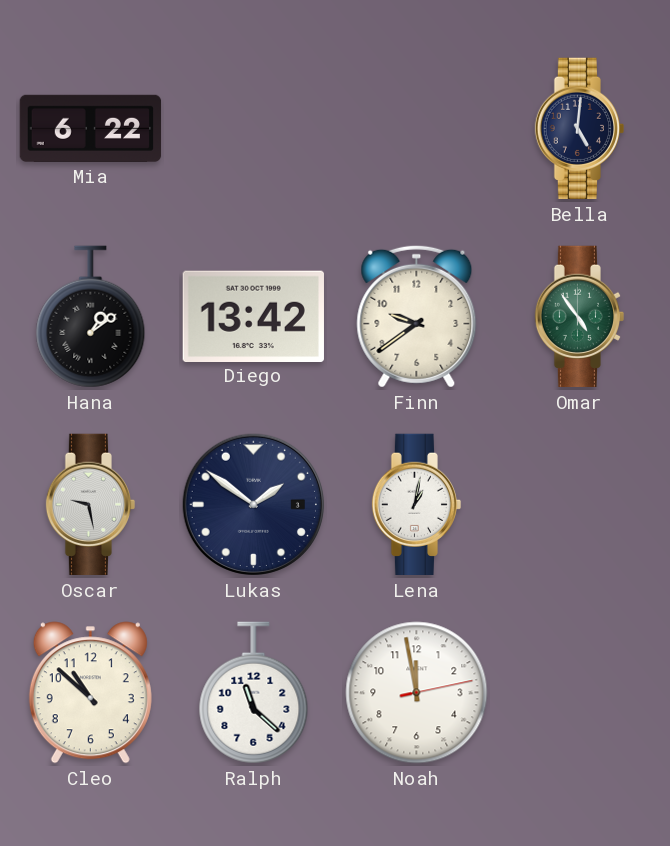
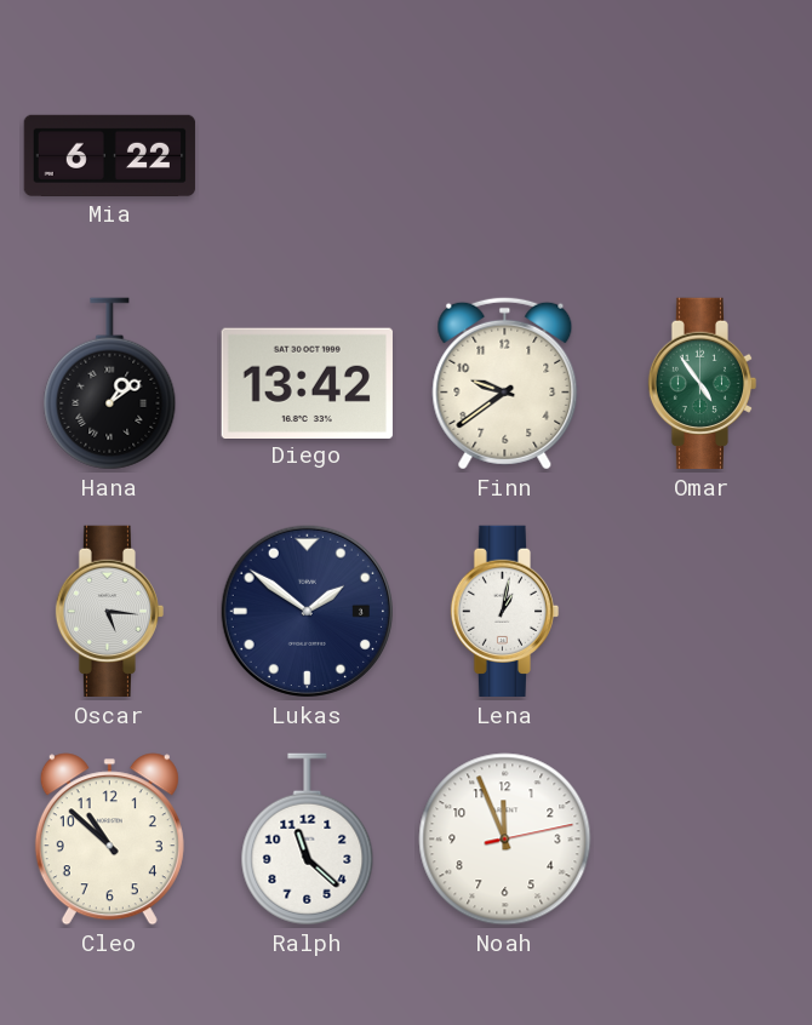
Bella: 5:01 -> none
Oscar: 9:28 -> 5:16
Noah: 11:58 -> 11:56
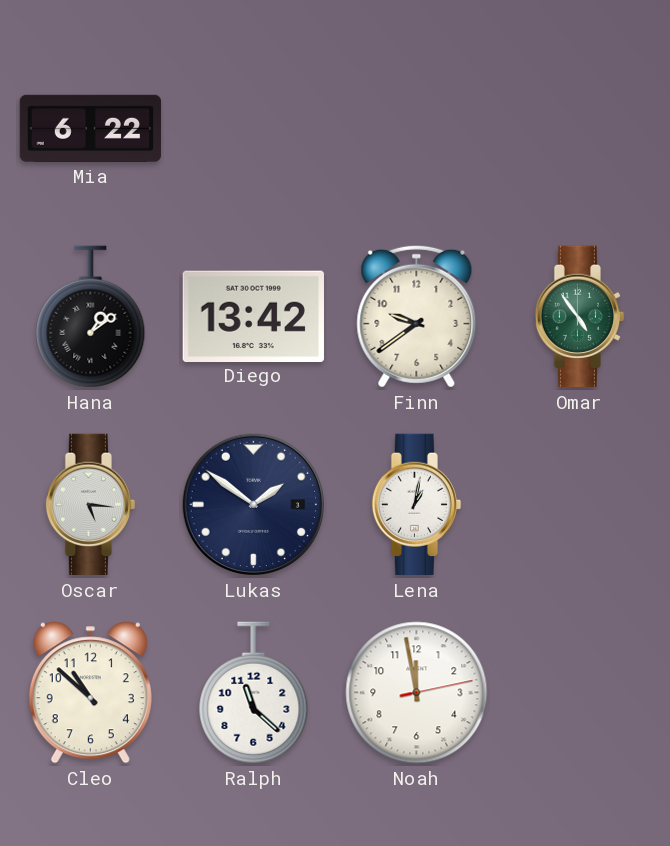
Noah: 11:56 -> 11:58
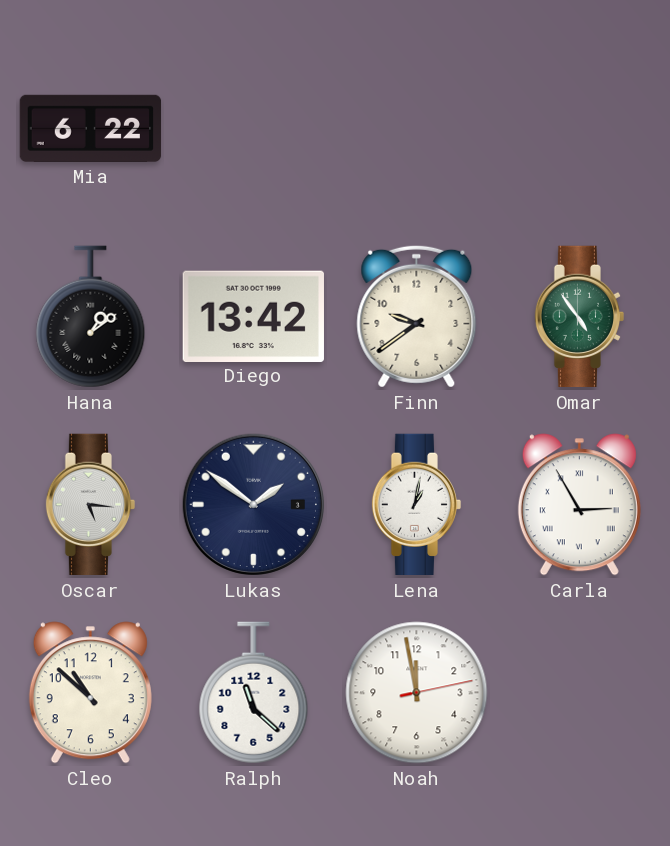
Carla: none -> 2:55
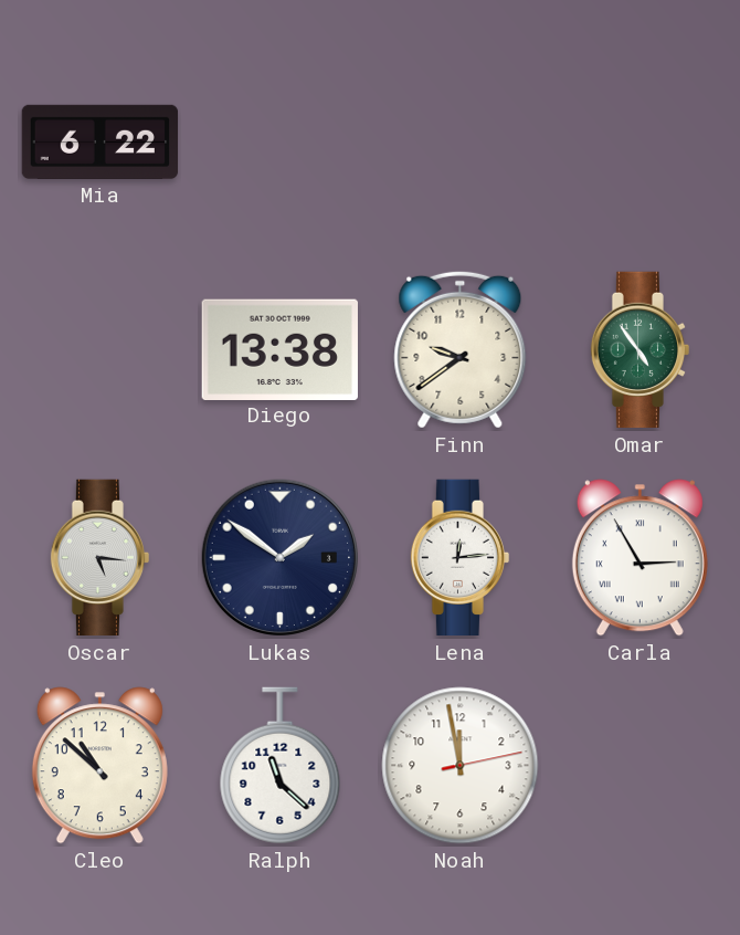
Hana: 1:09 -> none
Diego: 13:42 -> 13:38
Lena: 1:02 -> 12:14
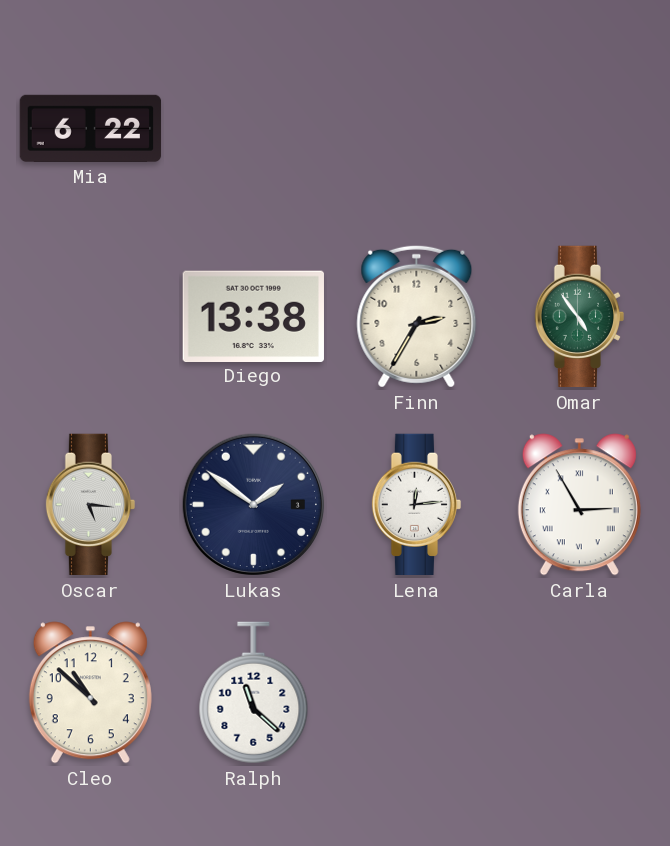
Finn: 9:39 -> 2:35
Noah: 11:58 -> none
